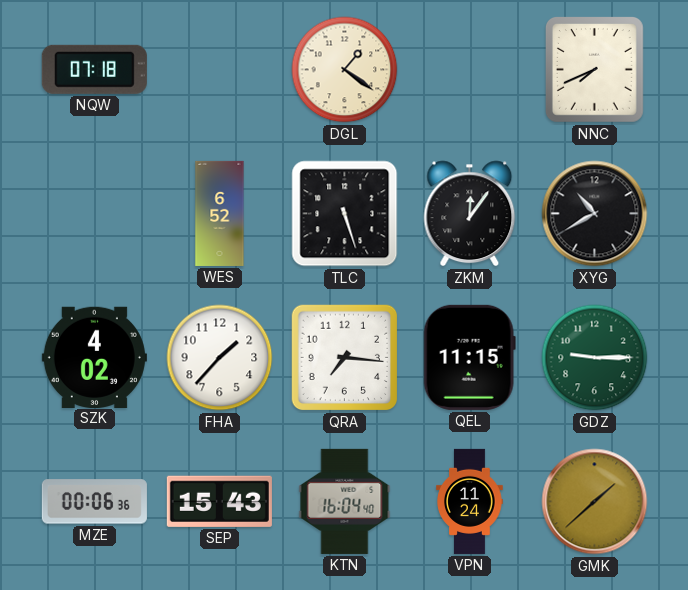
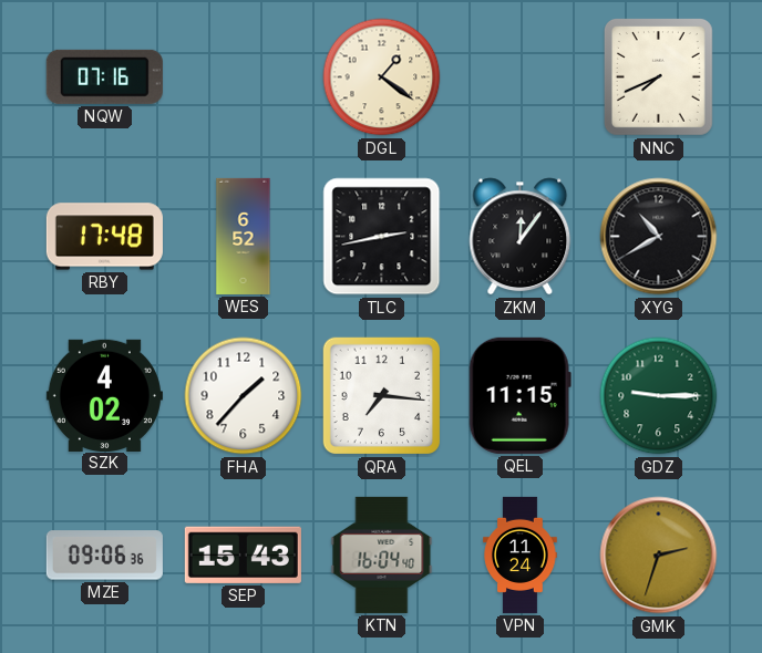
NQW: 07:18 -> 07:16
RBY: none -> 17:48
TLC: 5:27 -> 2:43
MZE: 00:06 -> 09:06
GMK: 1:38 -> 2:33
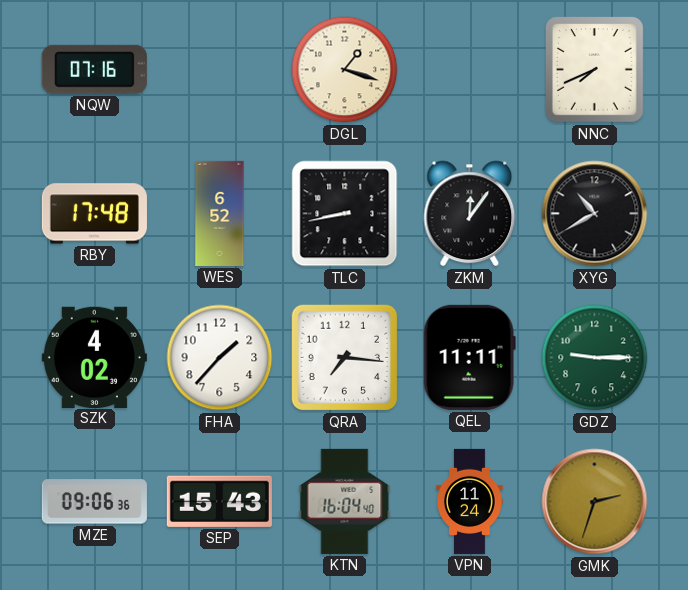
DGL: 1:21 -> 1:18
TLC: 2:43 -> 8:43
QEL: 11:15 -> 11:11
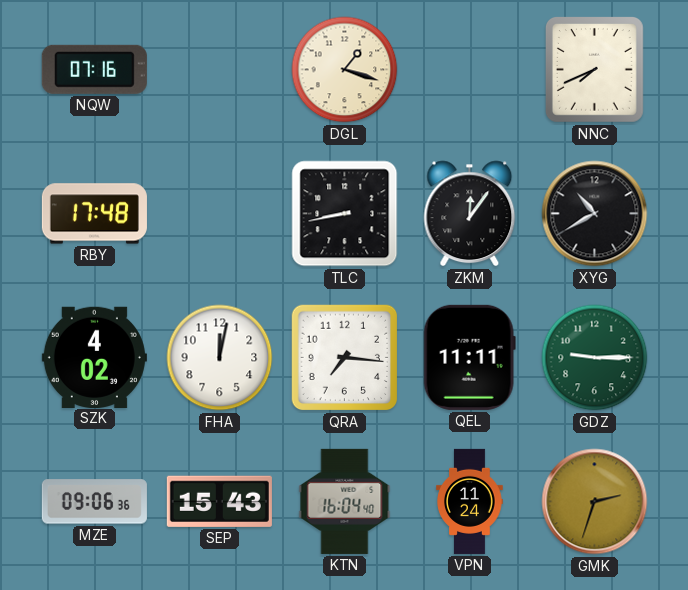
WES: 6:52 -> none
FHA: 1:37 -> 12:02
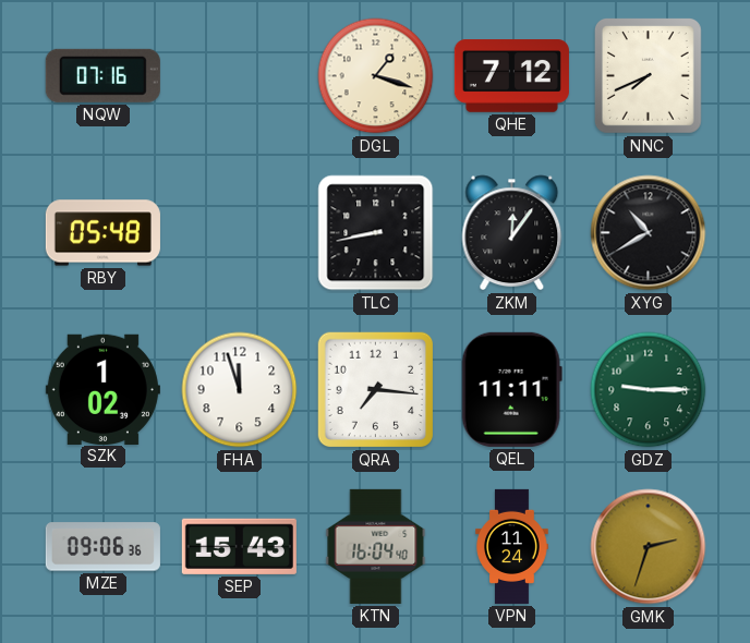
QHE: none -> 7:12
RBY: 17:48 -> 05:48
SZK: 4:02 -> 1:02
FHA: 12:02 -> 11:57
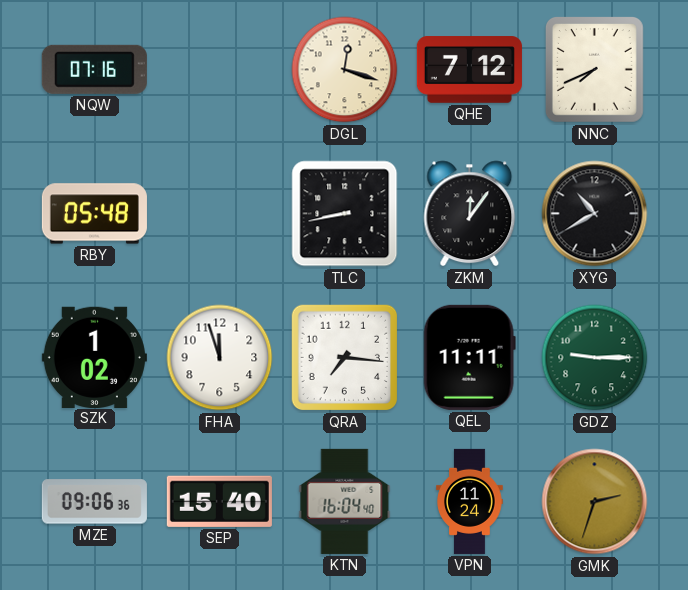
DGL: 1:18 -> 12:18
SEP: 15:43 -> 15:40
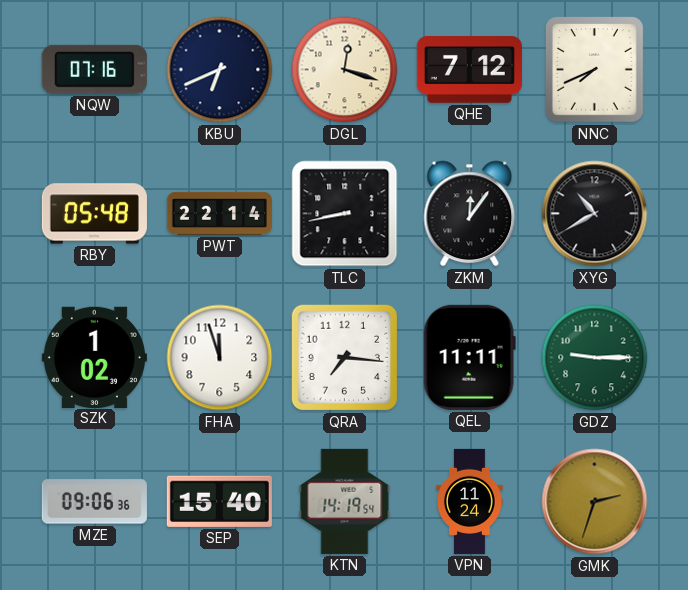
KBU: none -> 6:41
PWT: none -> 22:14
KTN: 16:04 -> 14:19
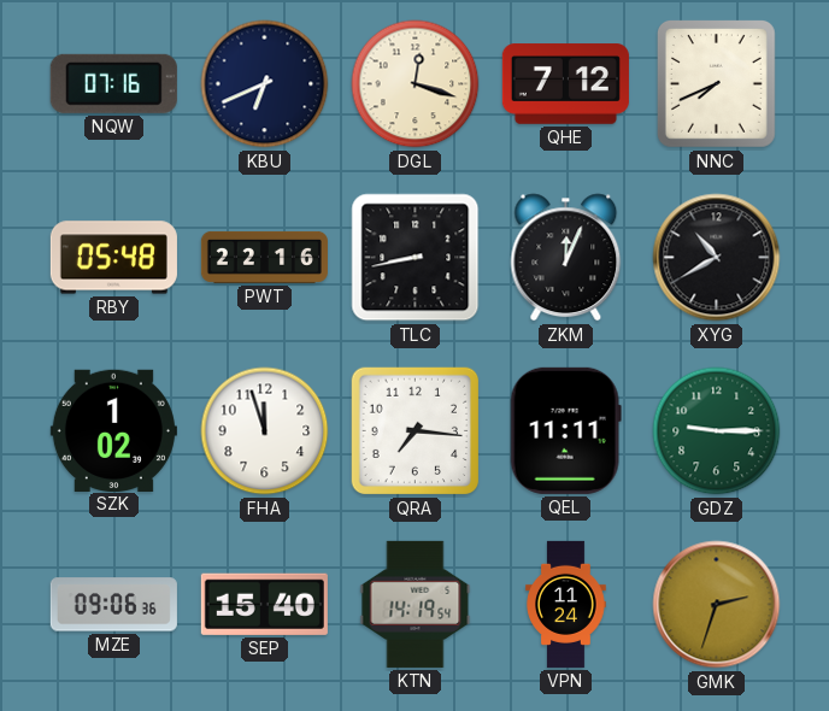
PWT: 22:14 -> 22:16
ZKM: 12:06 -> 12:04
